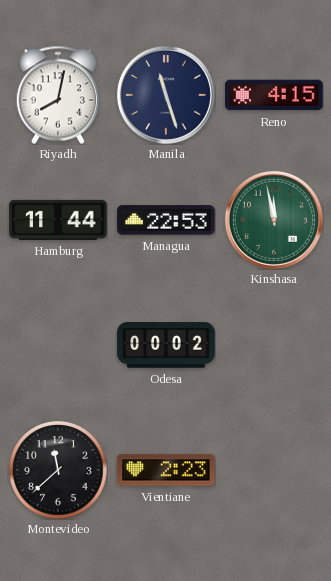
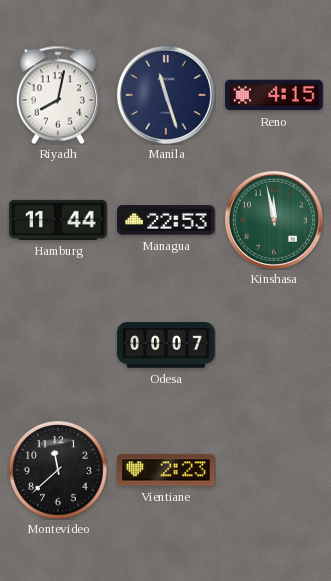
Odesa: 00:02 -> 00:07
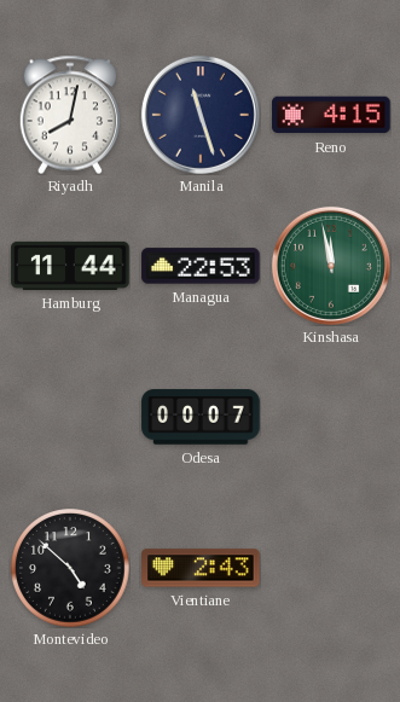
Montevideo: 11:38 -> 4:52
Vientiane: 2:23 -> 2:43
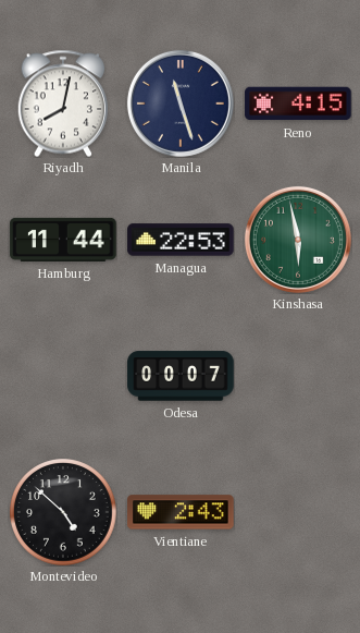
Kinshasa: 11:58 -> 5:58
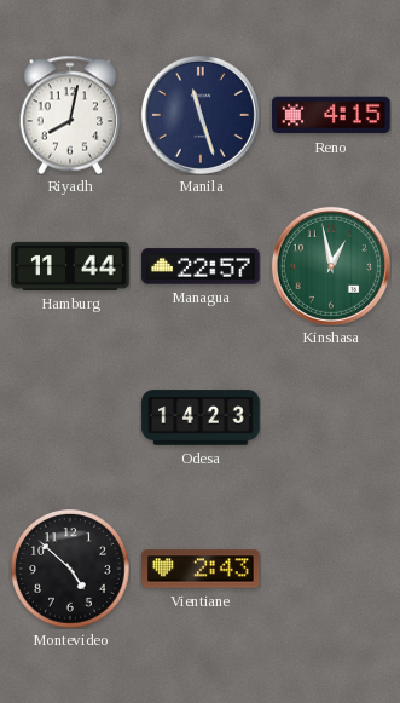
Managua: 22:53 -> 22:57
Kinshasa: 5:58 -> 12:58
Odesa: 00:07 -> 14:23
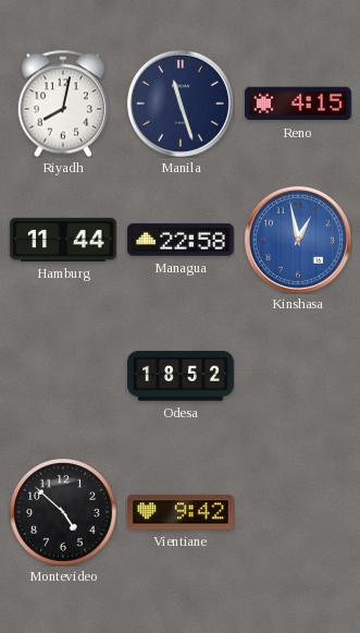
Managua: 22:57 -> 22:58
Kinshasa dial: green -> blue
Odesa: 14:23 -> 18:52
Vientiane: 2:43 -> 9:42
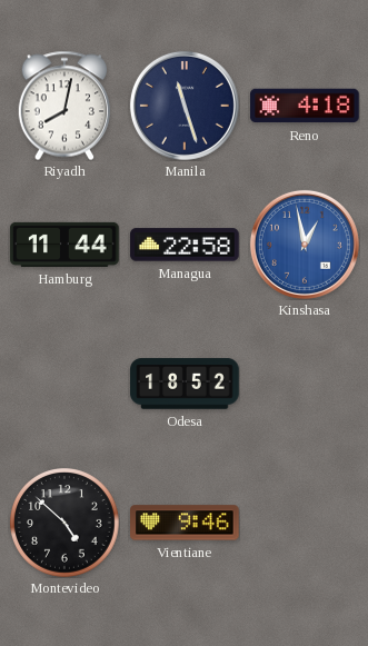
Reno: 4:15 -> 4:18
Vientiane: 9:42 -> 9:46
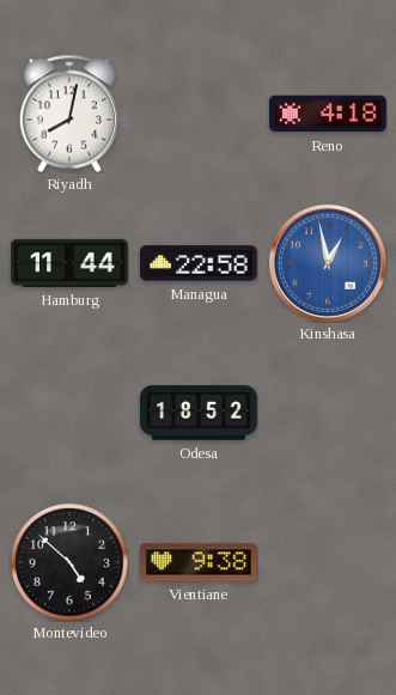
Manila: 11:27 -> none
Vientiane: 9:46 -> 9:38
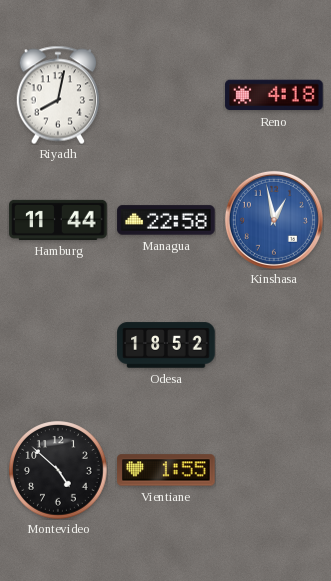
Vientiane: 9:38 -> 1:55
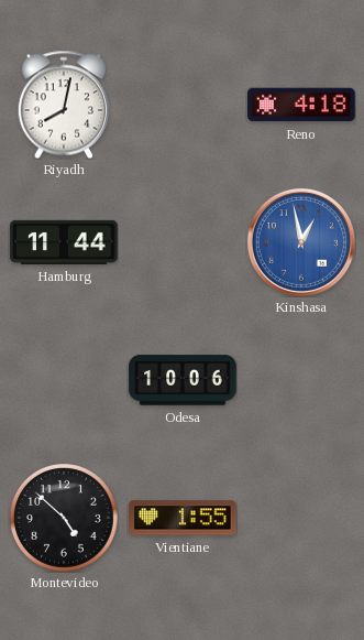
Managua: 22:58 -> none
Odesa: 18:52 -> 10:06
